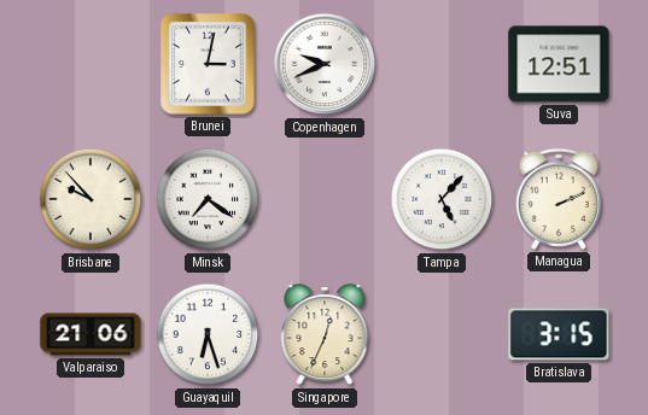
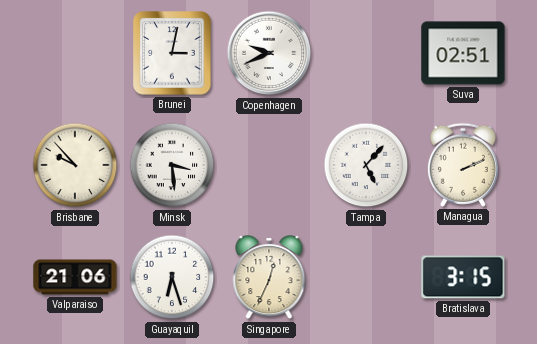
Suva: 12:51 -> 02:51
Minsk: 7:21 -> 3:29
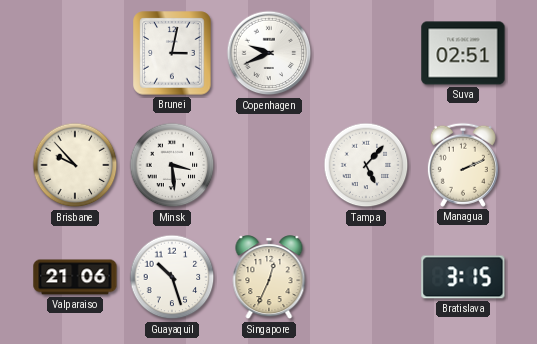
Guayaquil: 6:27 -> 10:27
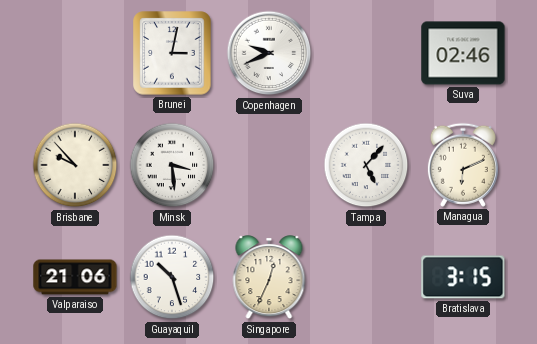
Suva: 02:51 -> 02:46
Managua: 2:11 -> 6:11
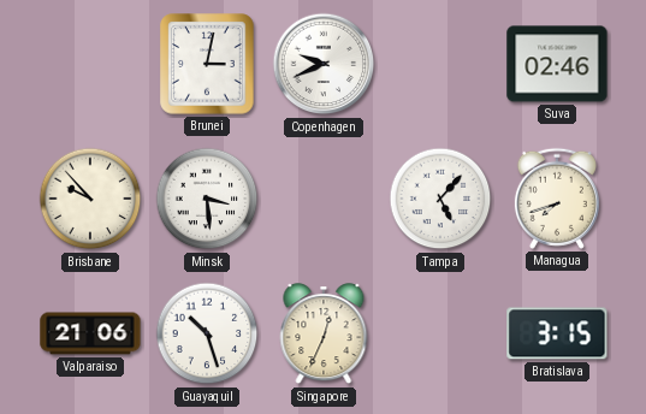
Managua: 6:11 -> 7:42
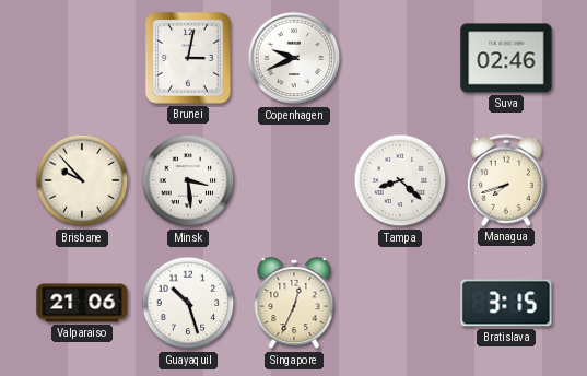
Tampa: 5:07 -> 8:22
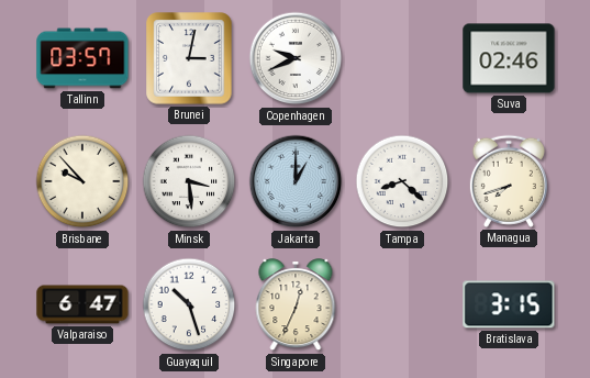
Tallinn: none -> 03:57
Jakarta: none -> 1:00
Valparaiso: 21:06 -> 6:47
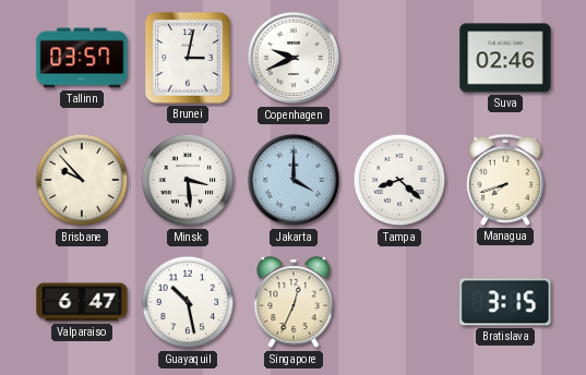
Jakarta: 1:00 -> 4:00
Guayaquil: 10:27 -> 10:28
